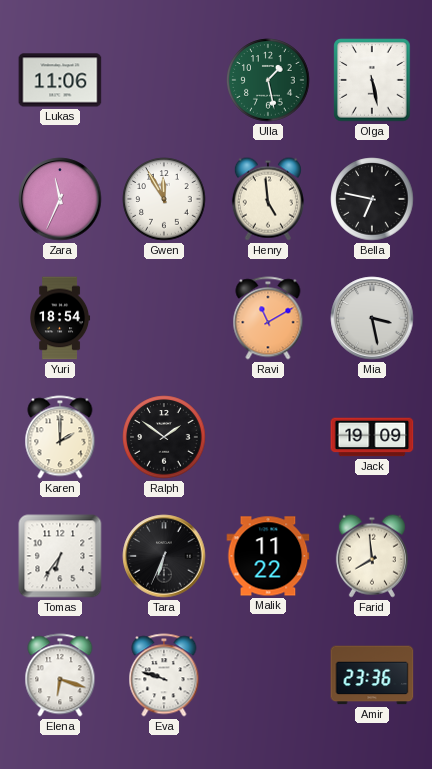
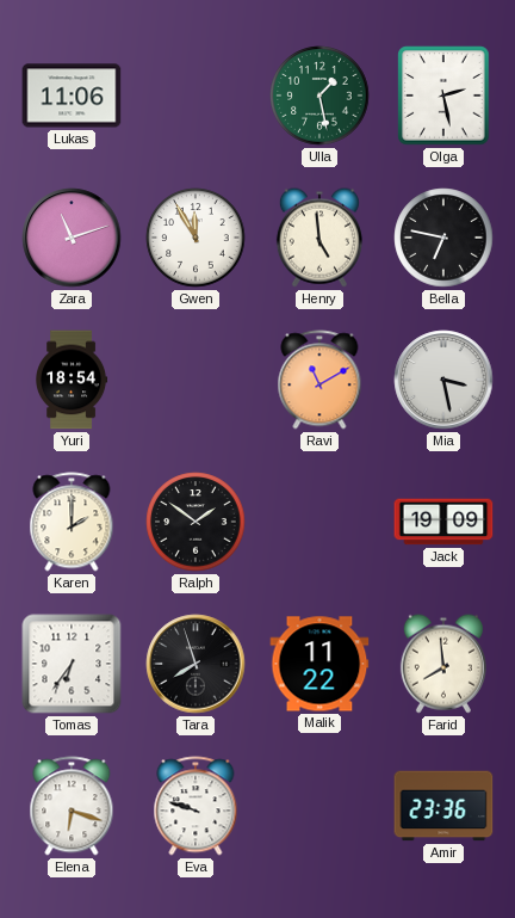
Olga: 5:28 -> 2:28
Zara: 11:34 -> 11:12
Tara: 6:34 -> 7:57
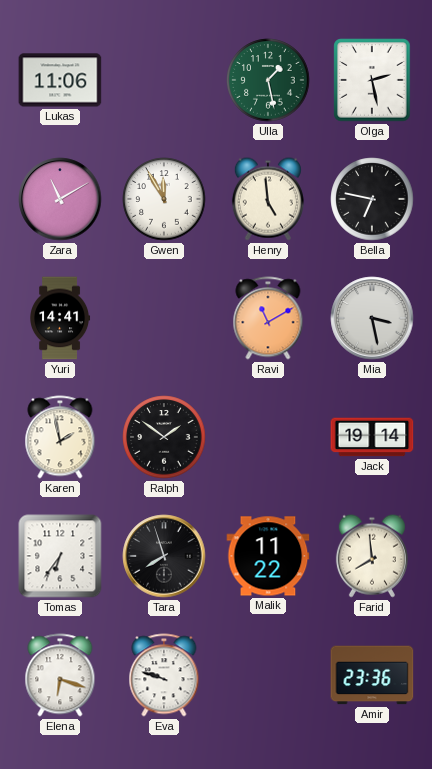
Zara: 11:12 -> 11:10
Yuri: 18:54 -> 14:41
Karen: 2:00 -> 1:58
Jack: 19:09 -> 19:14
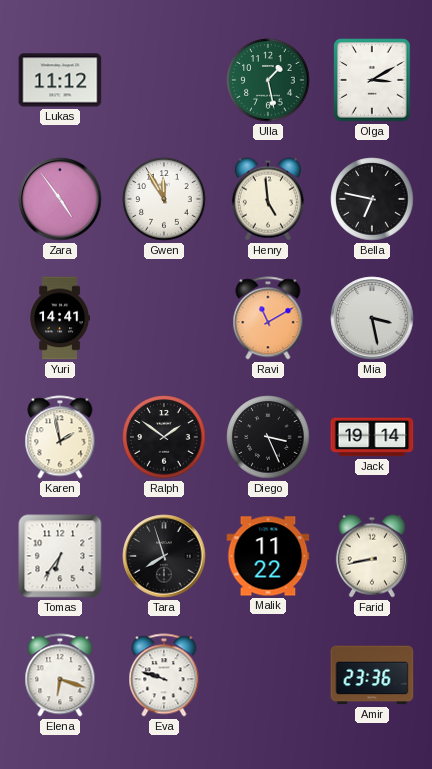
Lukas: 11:06 -> 11:12
Olga: 2:28 -> 3:10
Zara: 11:10 -> 4:54
Diego: none -> 3:26
Farid: 7:59 -> 8:43
